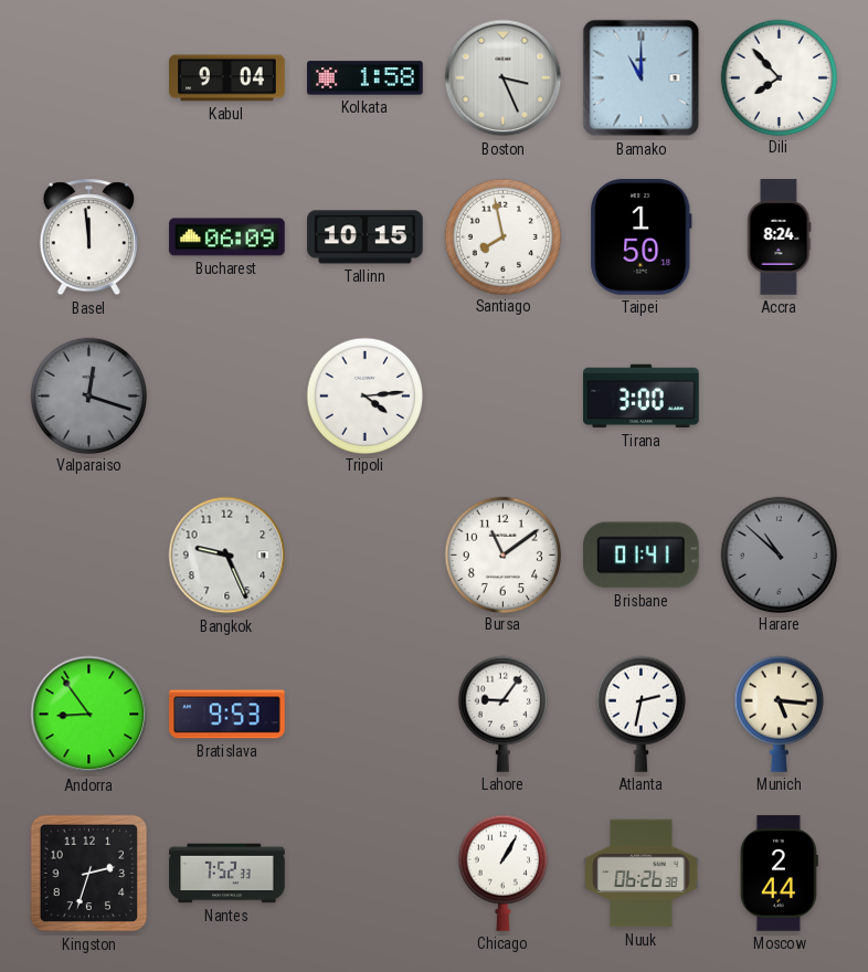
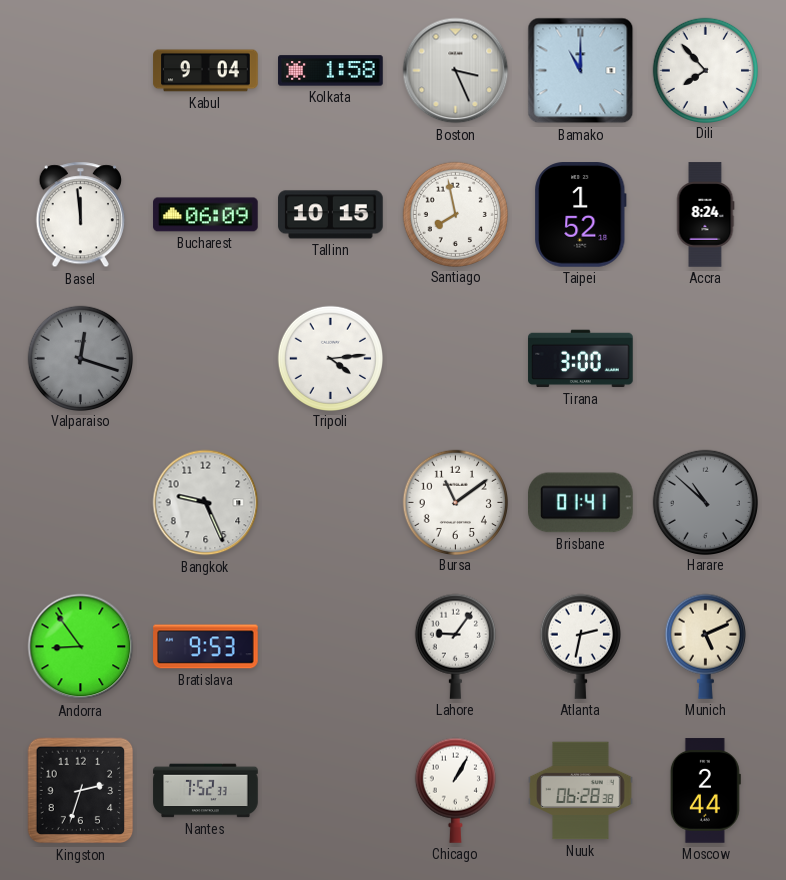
Taipei: 1:50 -> 1:52
Munich: 5:16 -> 5:11
Nuuk: 06:26 -> 06:28
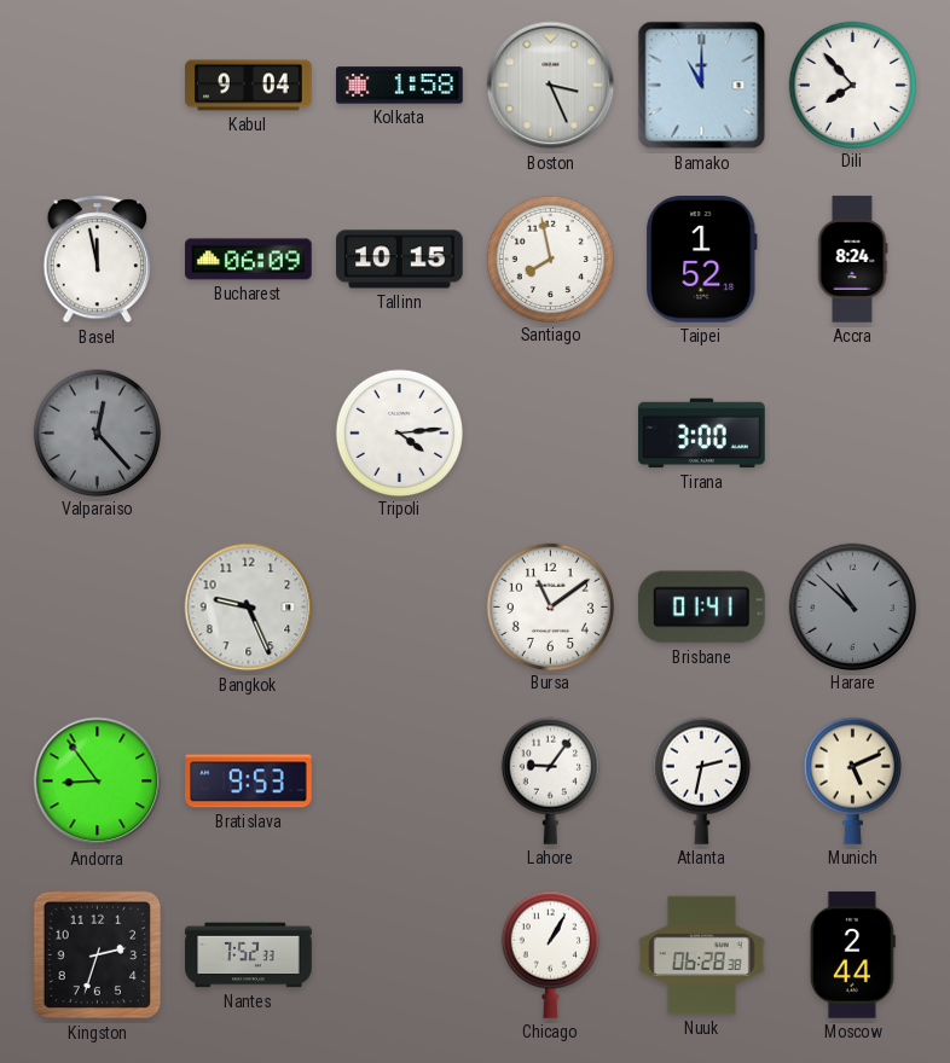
Basel: 11:59 -> 11:58
Valparaiso: 12:18 -> 12:23
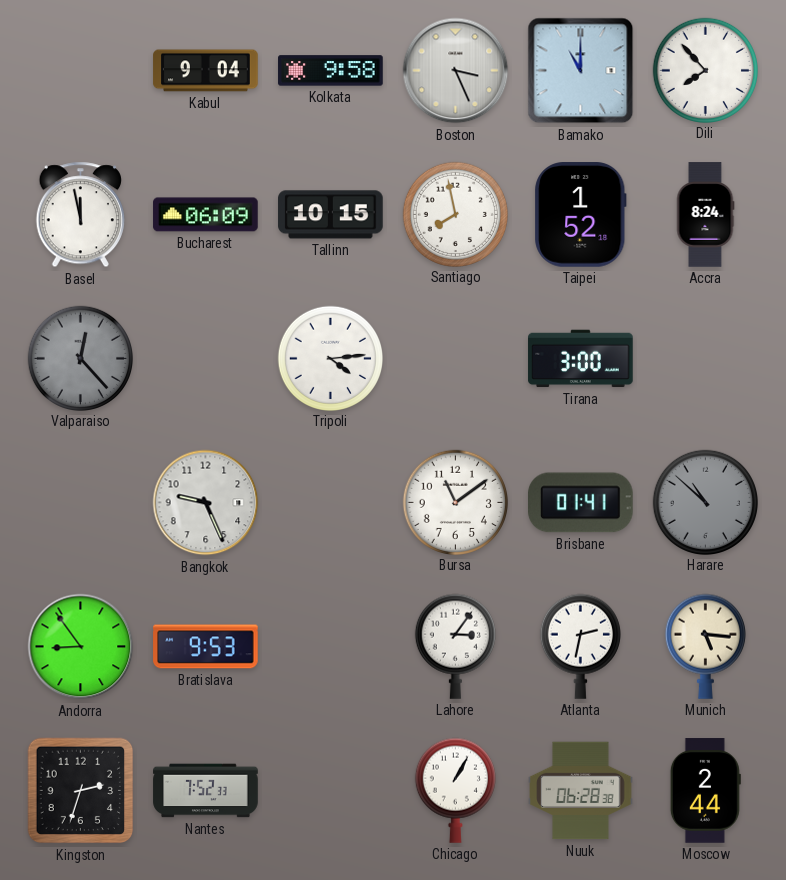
Kolkata: 1:58 -> 9:58
Lahore: 9:06 -> 3:06
Munich: 5:11 -> 5:16
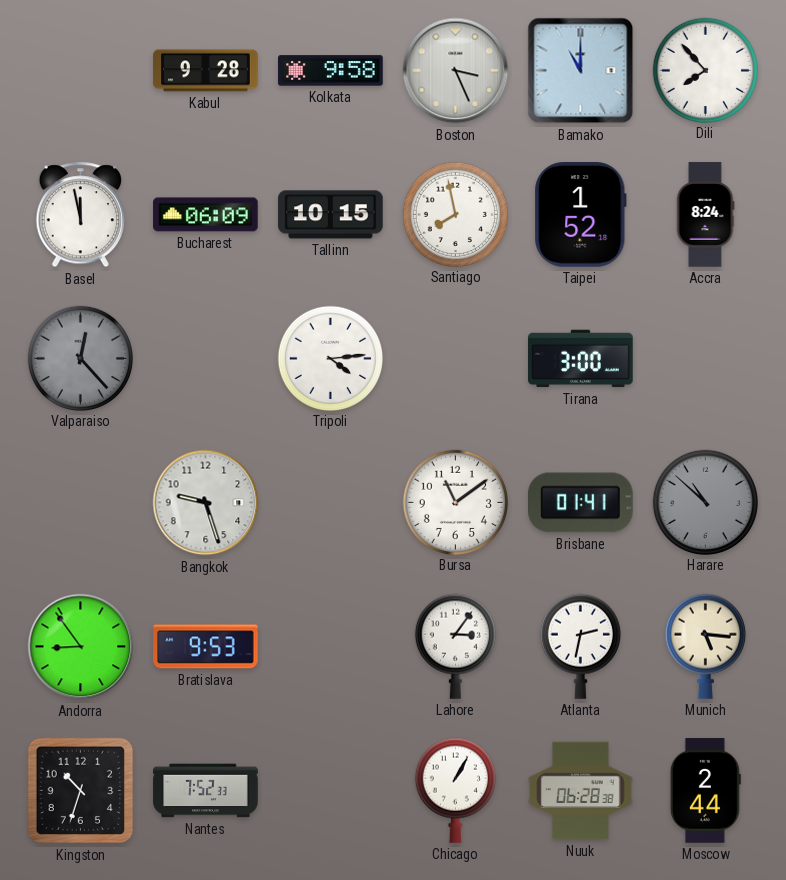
Kabul: 9:04 -> 9:28
Bangkok: 9:26 -> 9:27
Kingston: 2:33 -> 10:33
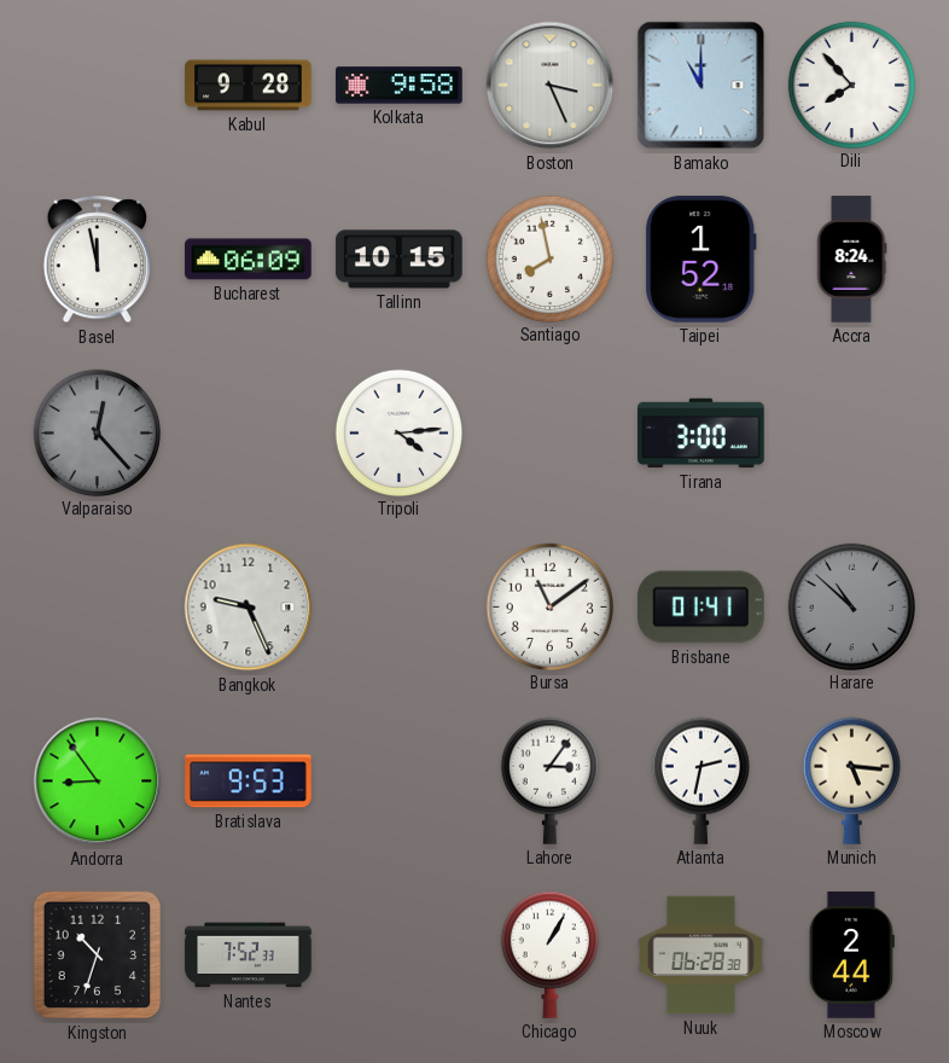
Bangkok: 9:27 -> 9:26
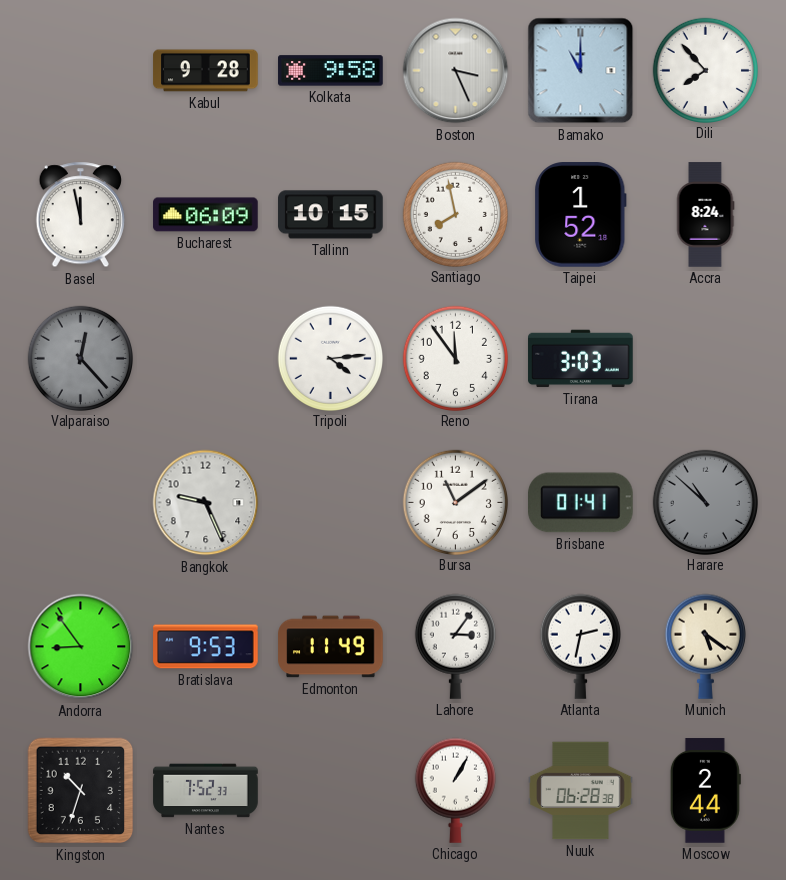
Reno: none -> 11:54
Tirana: 3:00 -> 3:03
Edmonton: none -> 11:49
Munich: 5:16 -> 5:21
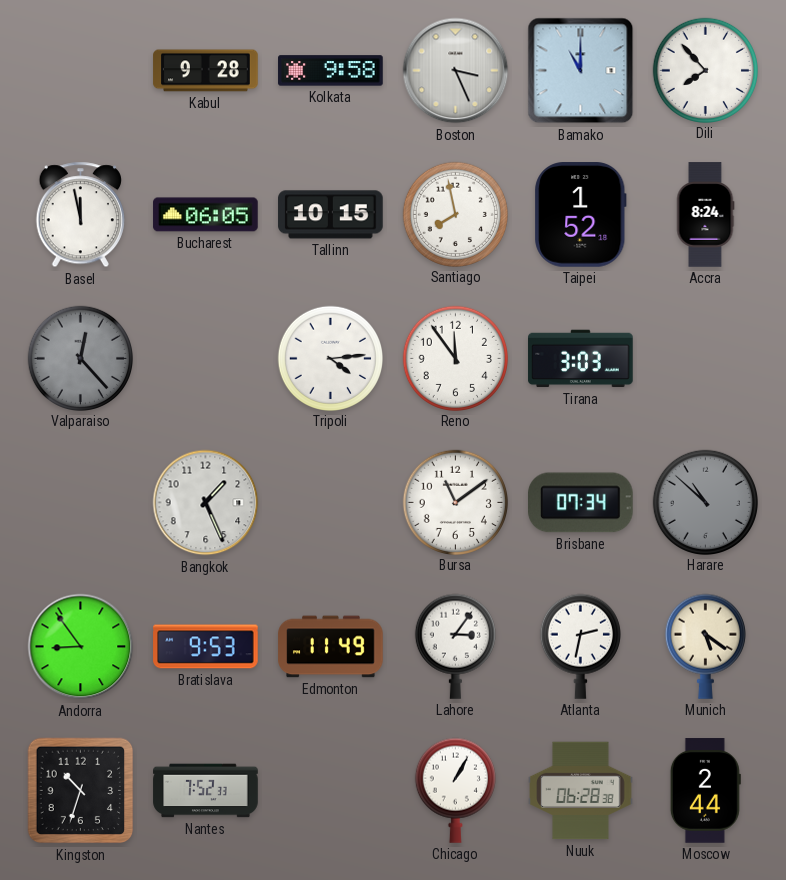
Bucharest: 06:09 -> 06:05
Bangkok: 9:26 -> 1:26
Brisbane: 01:41 -> 07:34
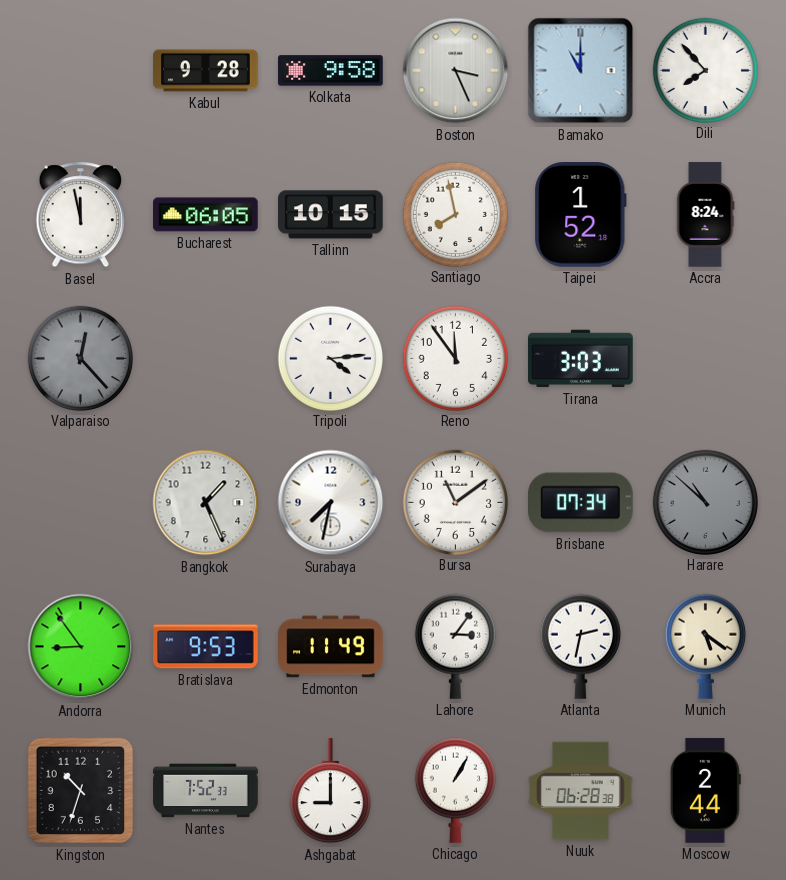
Surabaya: none -> 7:32
Ashgabat: none -> 9:00
